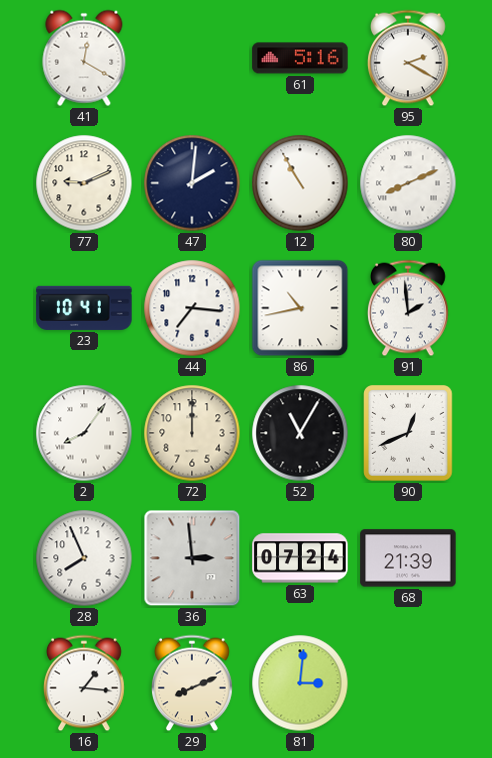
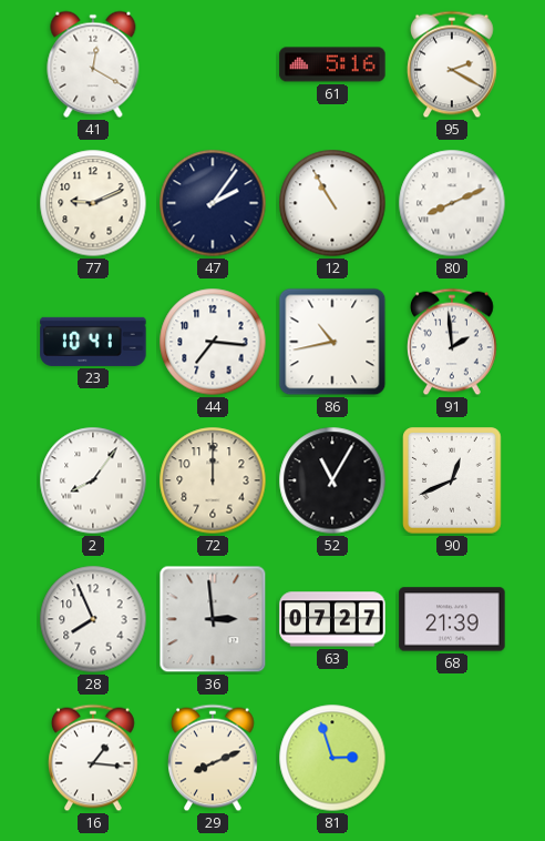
47: 2:01 -> 2:06
63: 07:24 -> 07:27
81: 3:01 -> 2:57
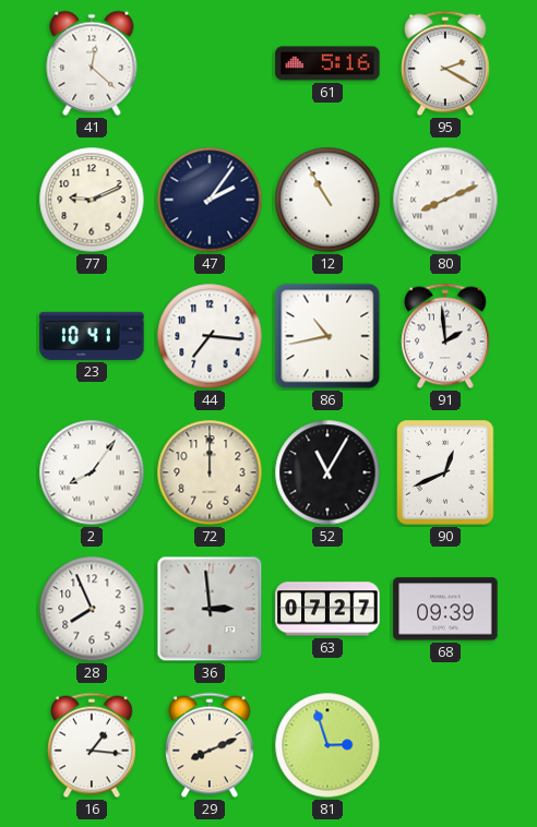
41: 12:20 -> 12:22
68: 21:39 -> 09:39
